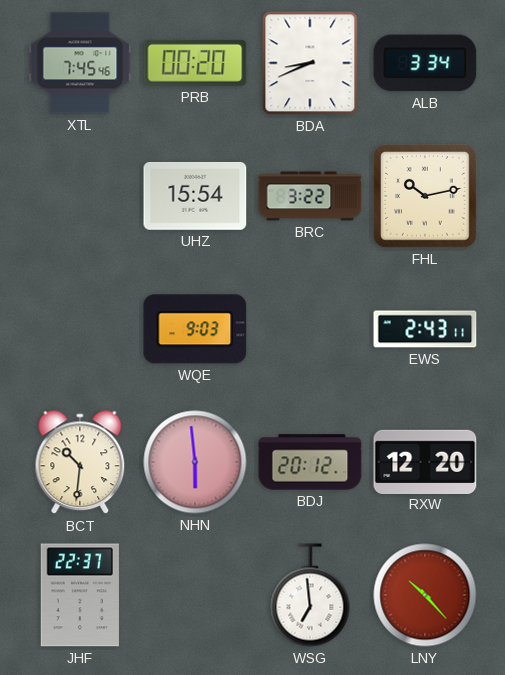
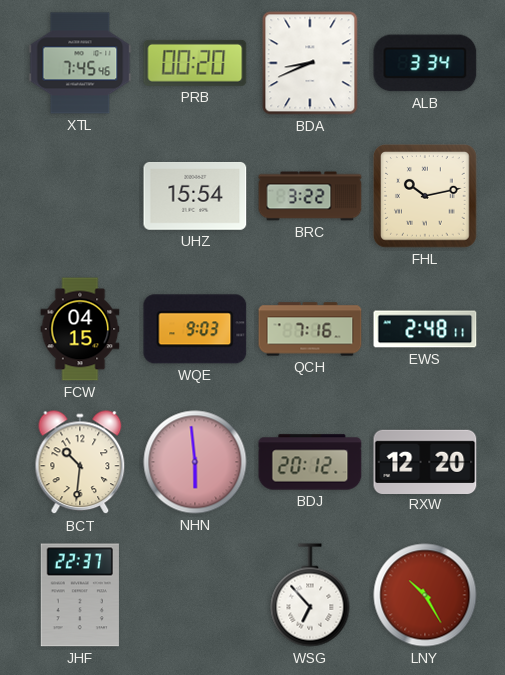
FCW: none -> 04:15
QCH: none -> 7:16
EWS: 2:43 -> 2:48
WSG: 6:59 -> 6:53
LNY: 10:23 -> 10:25
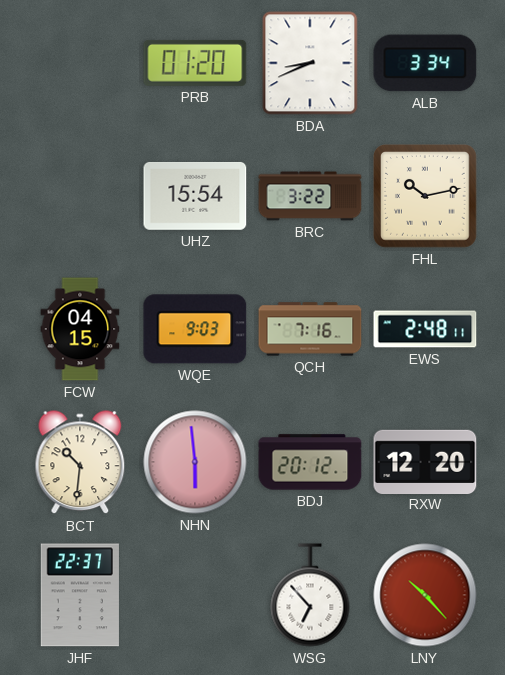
XTL: 7:45 -> none
PRB: 00:20 -> 01:20
LNY: 10:25 -> 10:23
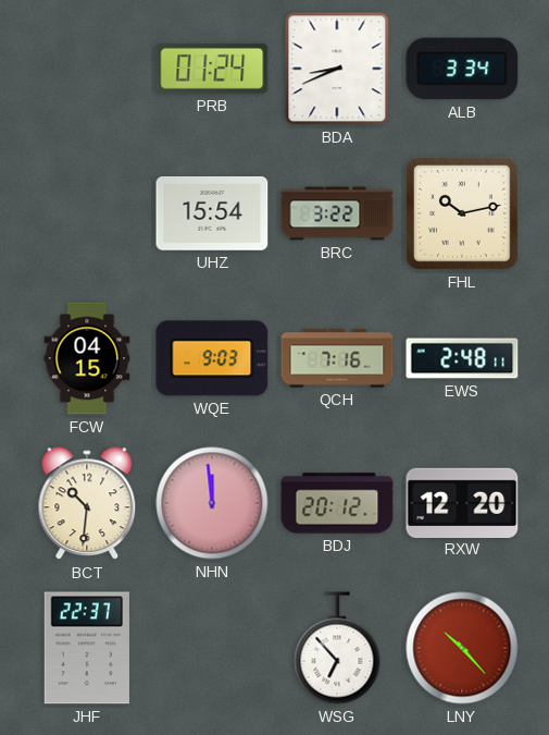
PRB: 01:20 -> 01:24
NHN: 5:59 -> 11:59
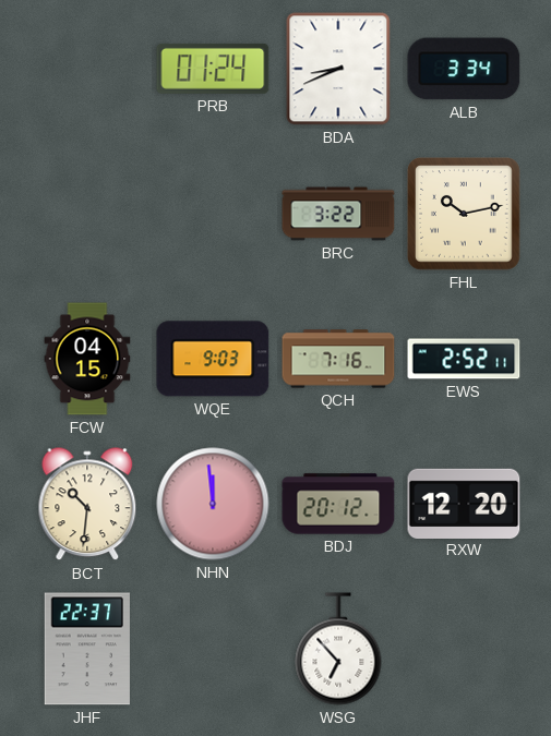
UHZ: 15:54 -> none
EWS: 2:48 -> 2:52
LNY: 10:23 -> none
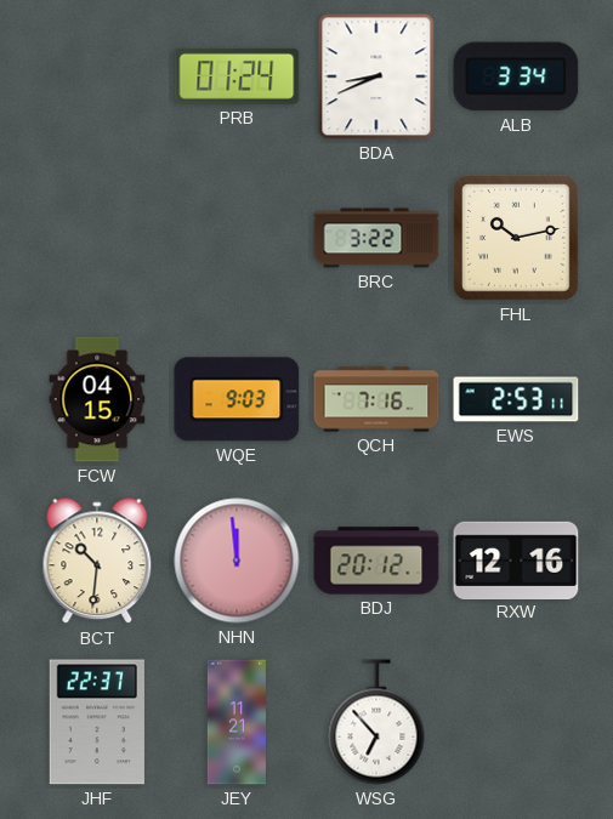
EWS: 2:52 -> 2:53
RXW: 12:20 -> 12:16
JEY: none -> 11:21
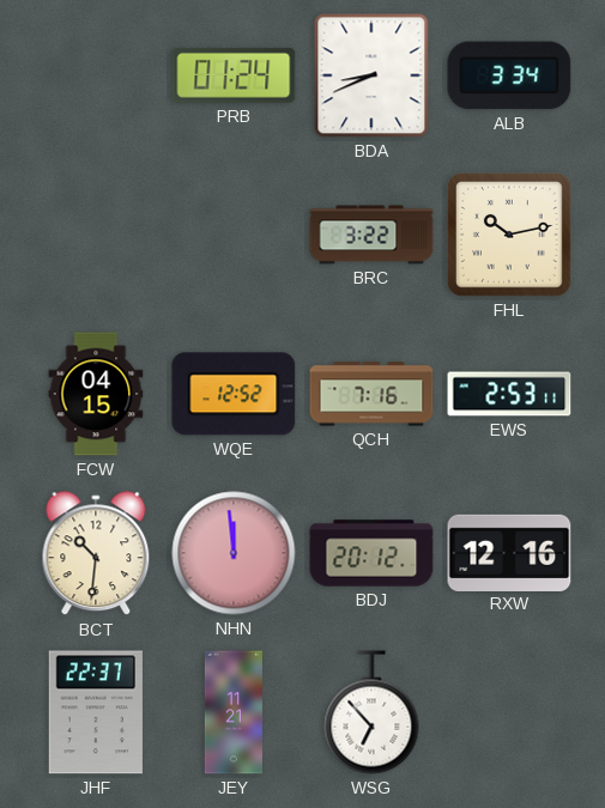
WQE: 9:03 -> 12:52
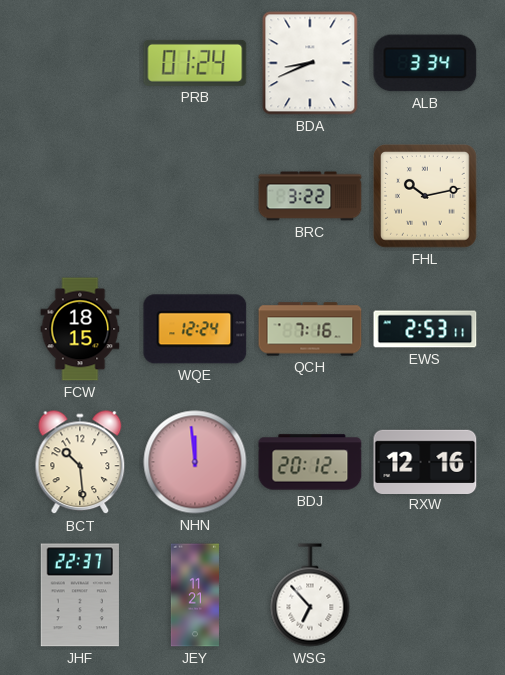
FCW: 04:15 -> 18:15
WQE: 12:52 -> 12:24
BCT: 10:31 -> 10:29
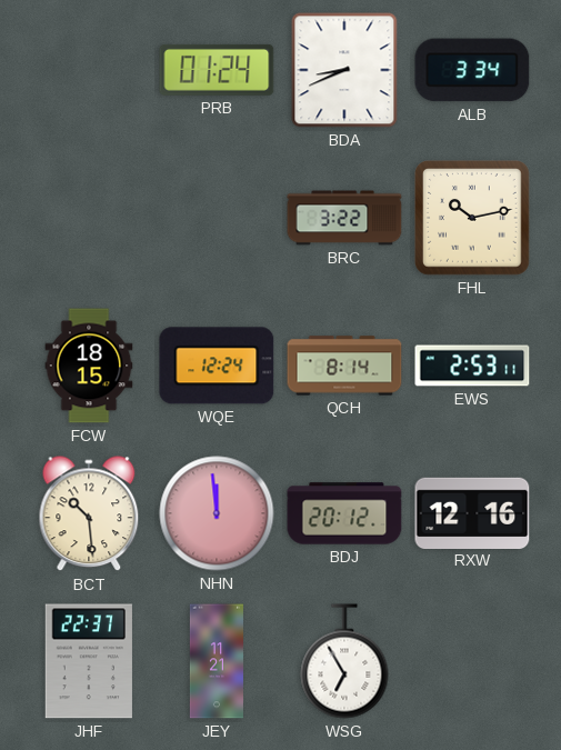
QCH: 7:16 -> 8:14
WSG: 6:53 -> 6:55
